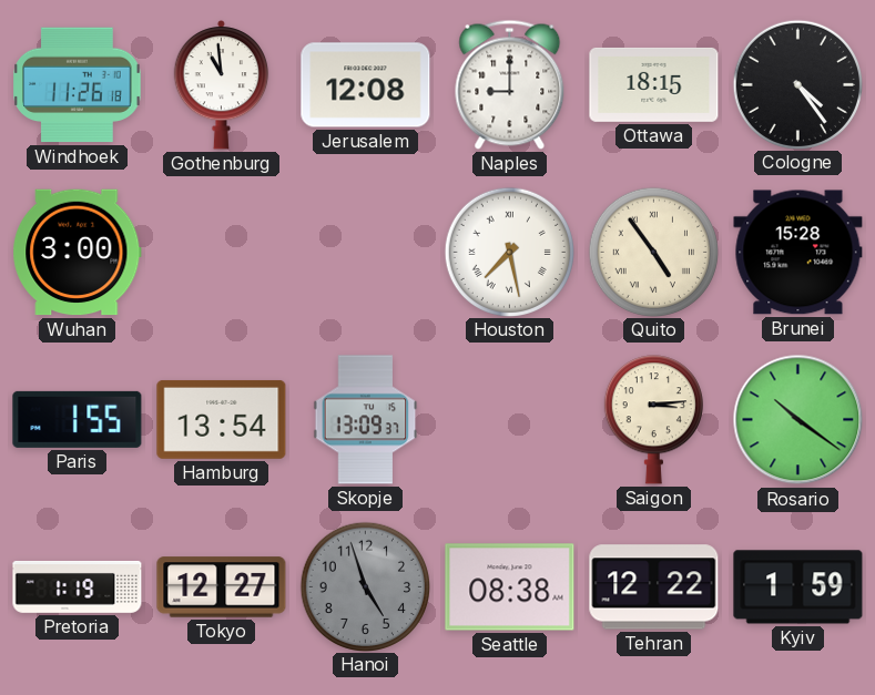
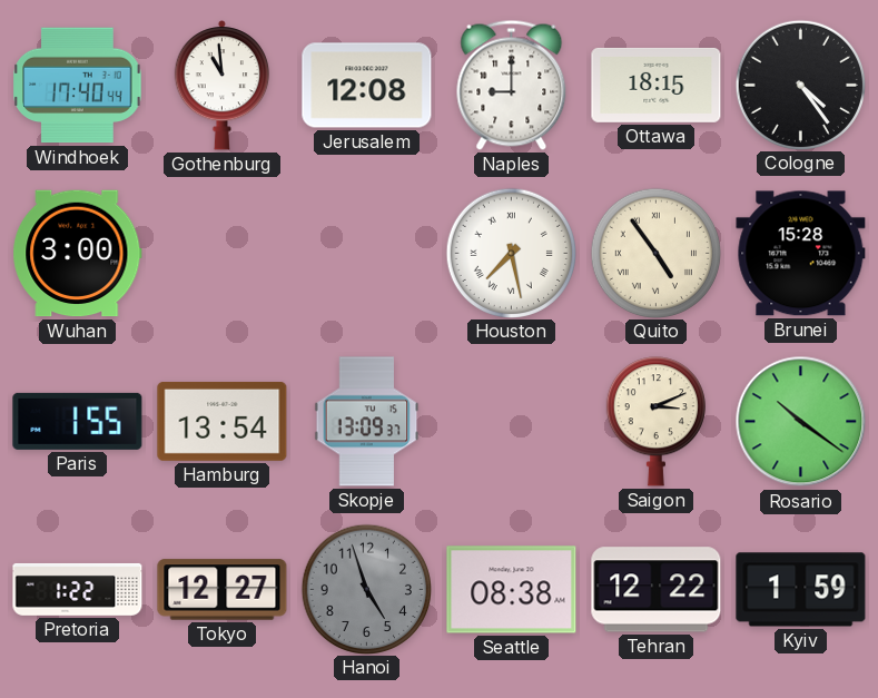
Windhoek: 11:26 -> 17:40
Saigon: 3:14 -> 3:11
Pretoria: 1:19 -> 1:22
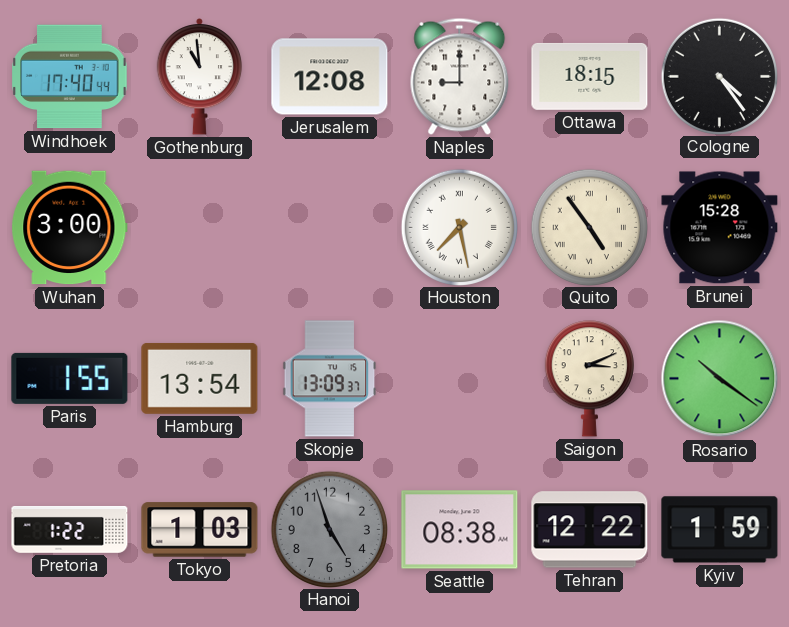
Tokyo: 12:27 -> 1:03
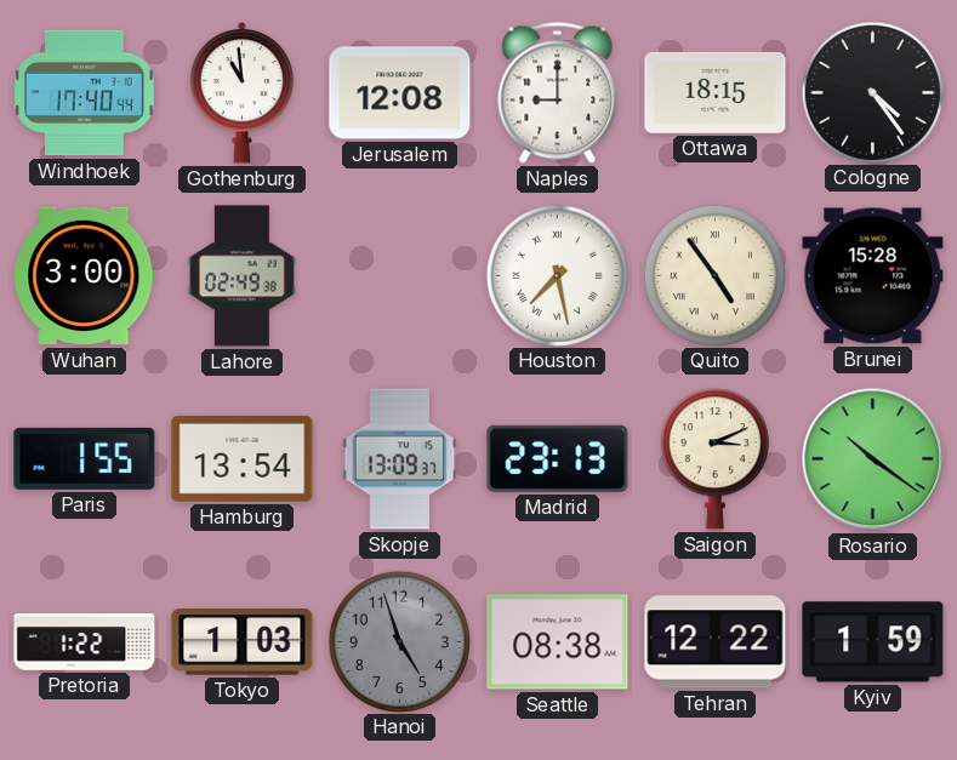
Lahore: none -> 02:49
Madrid: none -> 23:13
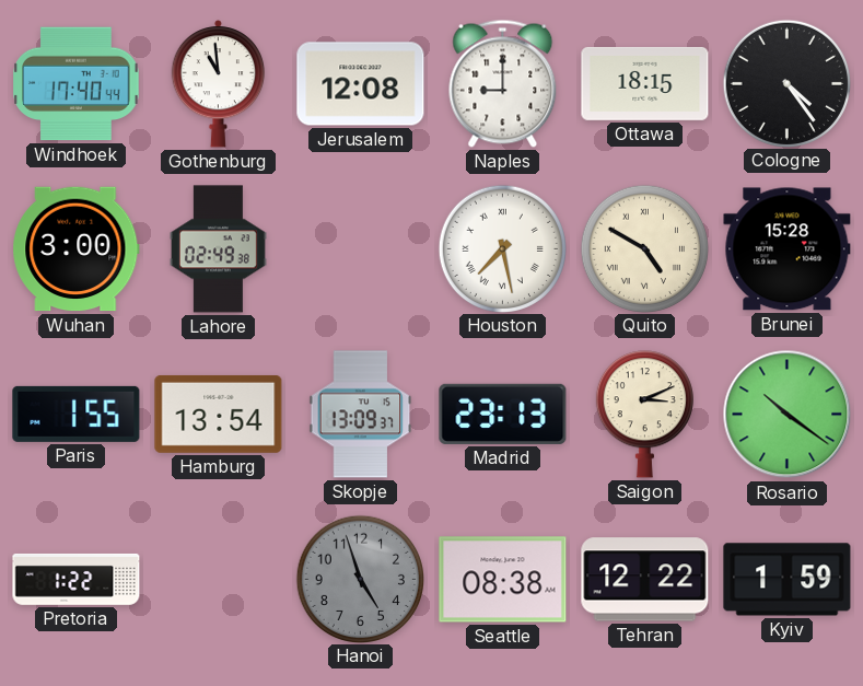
Quito: 4:54 -> 4:50
Tokyo: 1:03 -> none
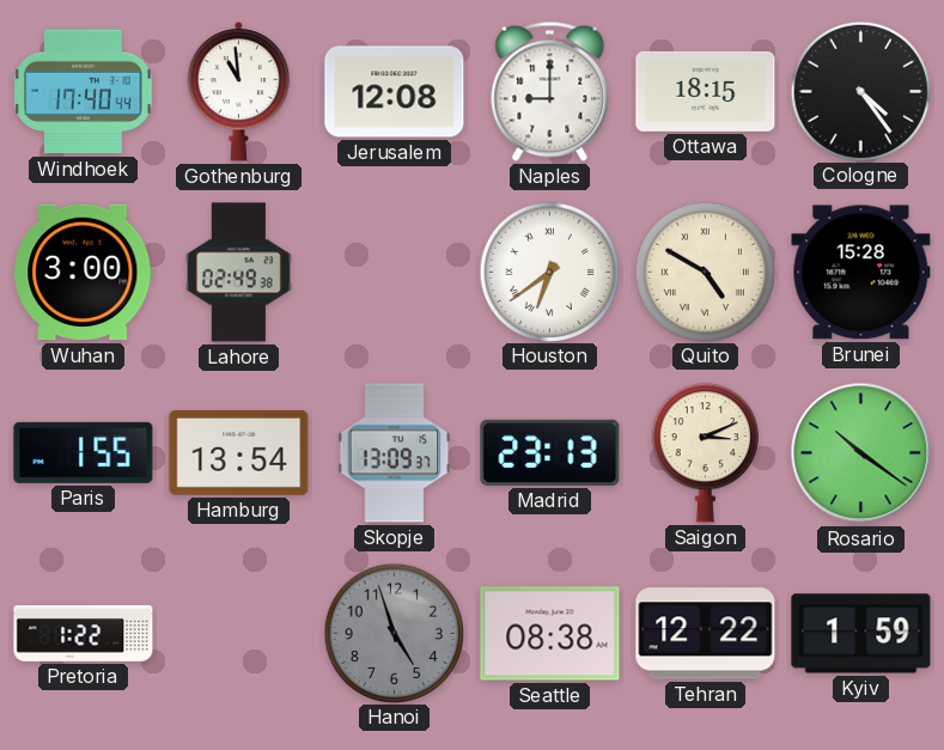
Houston: 7:28 -> 6:39
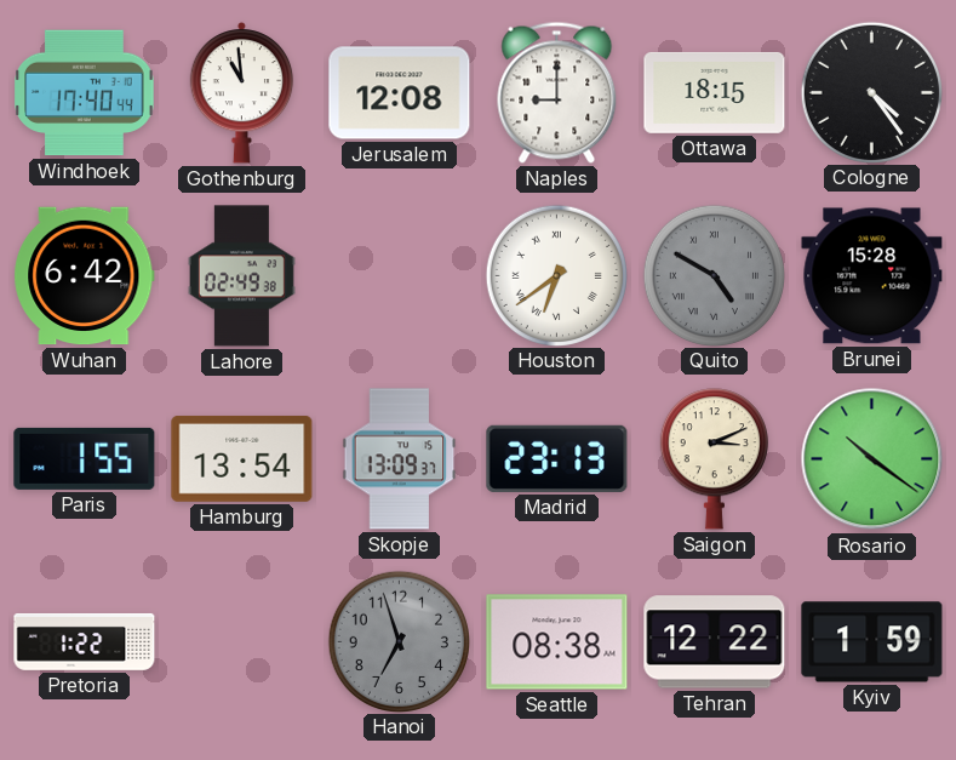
Wuhan: 3:00 -> 6:42
Quito dial: cream -> grey
Hanoi: 4:57 -> 6:57
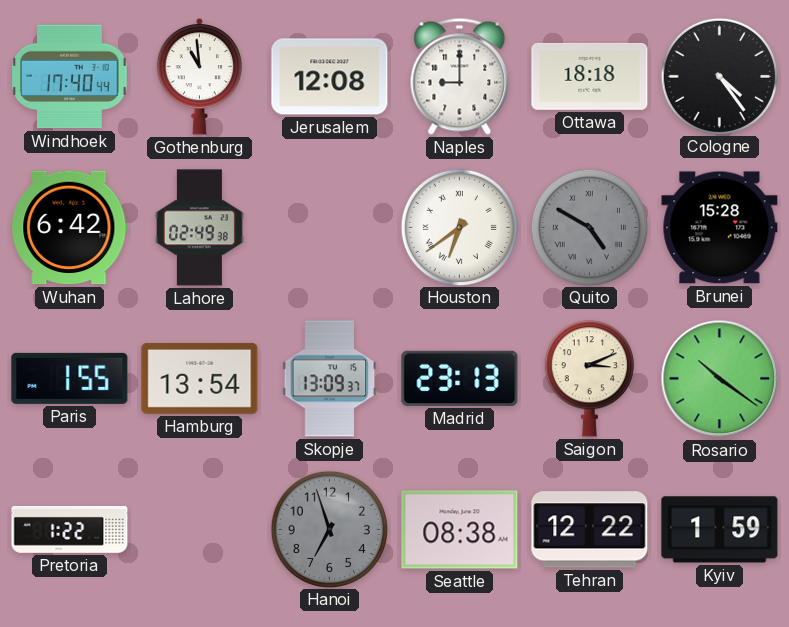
Ottawa: 18:15 -> 18:18
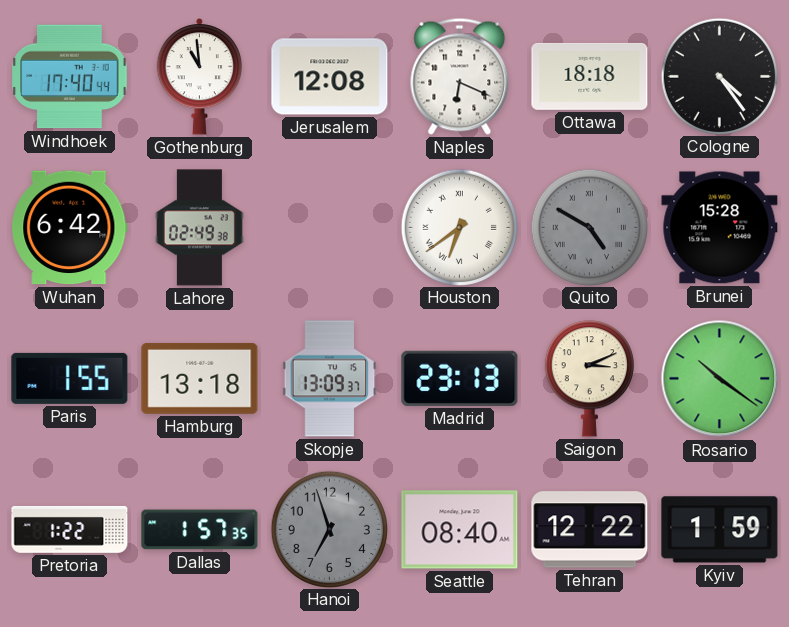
Naples: 9:00 -> 6:19
Hamburg: 13:54 -> 13:18
Dallas: none -> 1:57
Seattle: 08:38 -> 08:40
